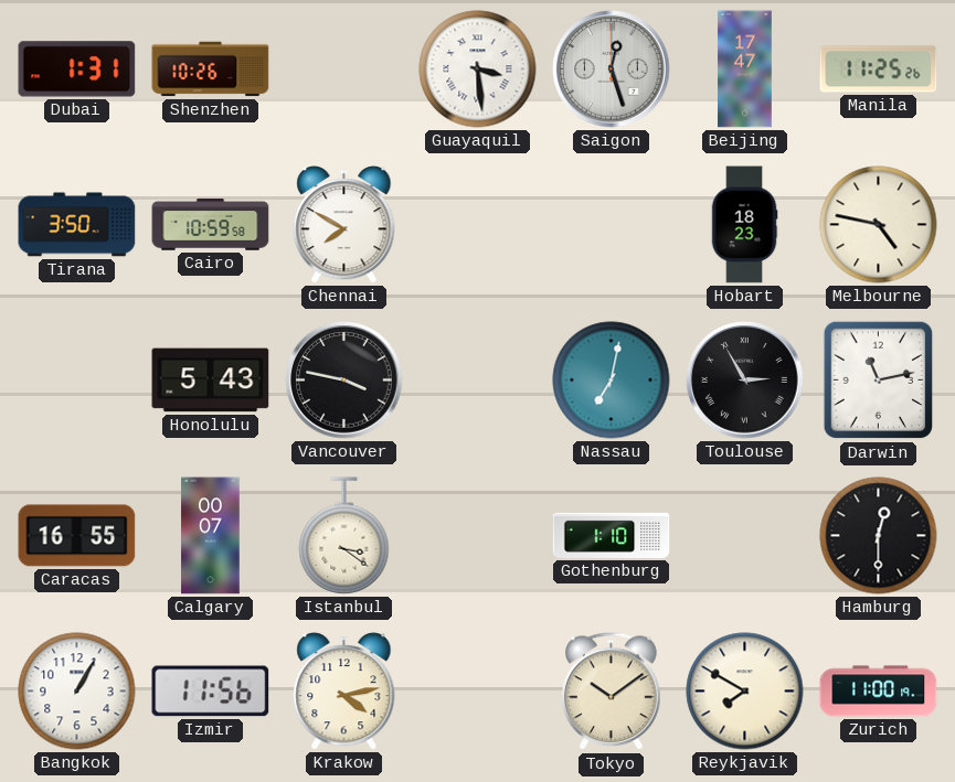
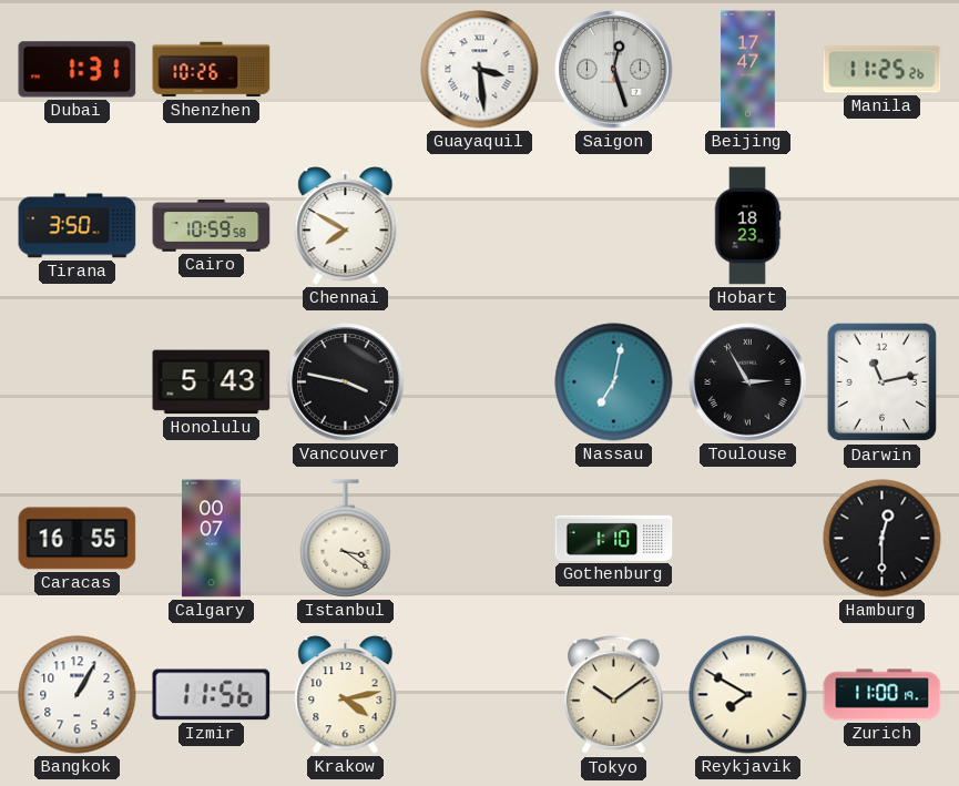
Melbourne: 4:47 -> none
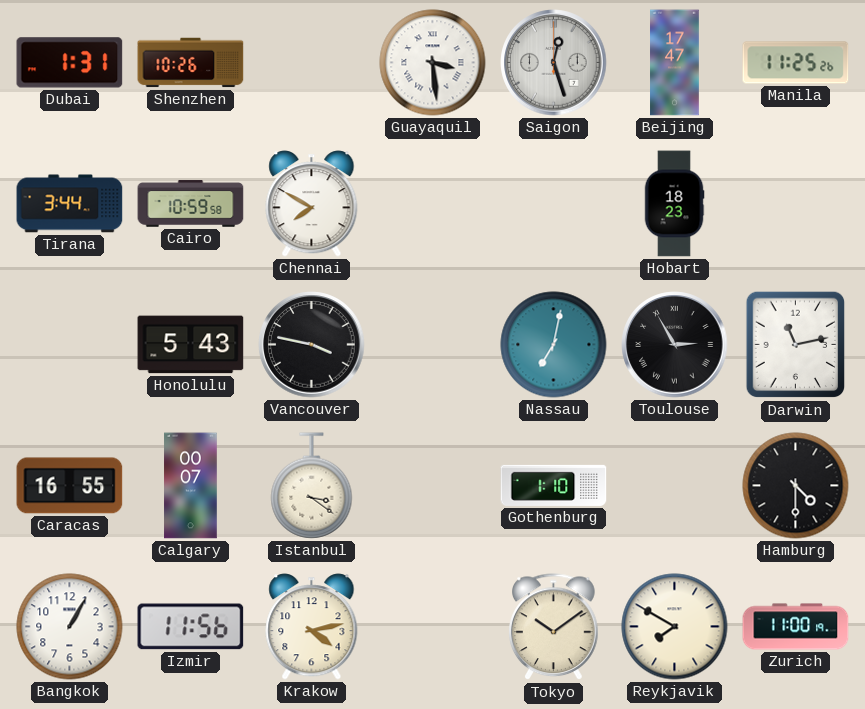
Tirana: 3:50 -> 3:44
Hamburg: 12:30 -> 4:30
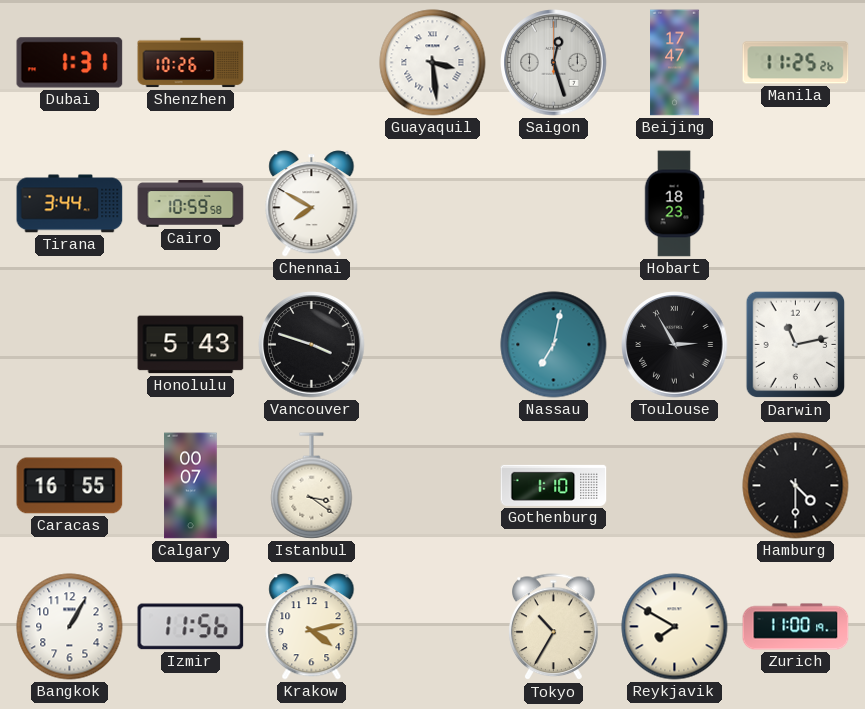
Vancouver: 3:47 -> 3:48
Tokyo: 10:09 -> 10:35
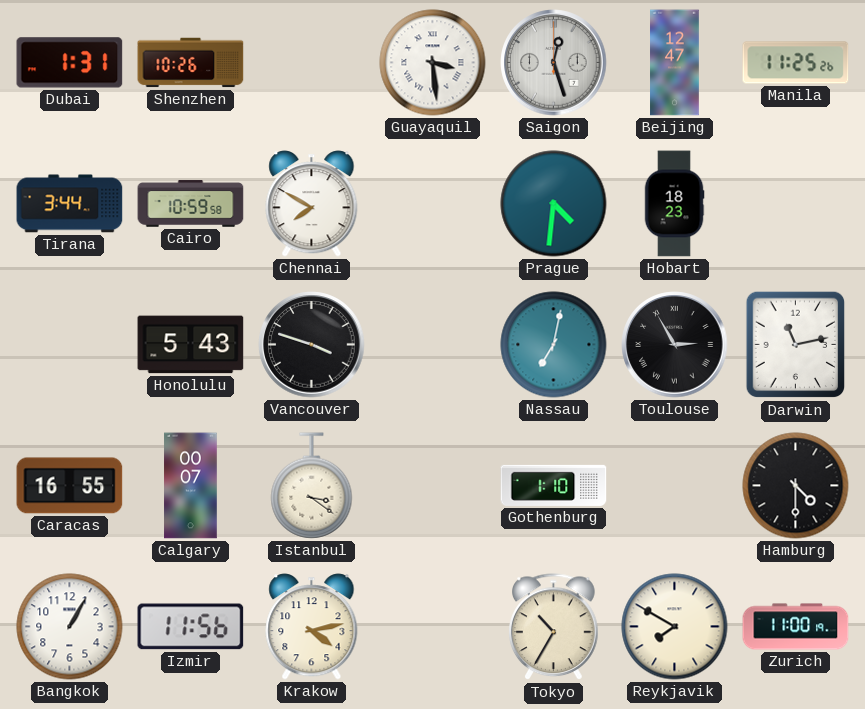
Beijing: 17:47 -> 12:47
Prague: none -> 4:31
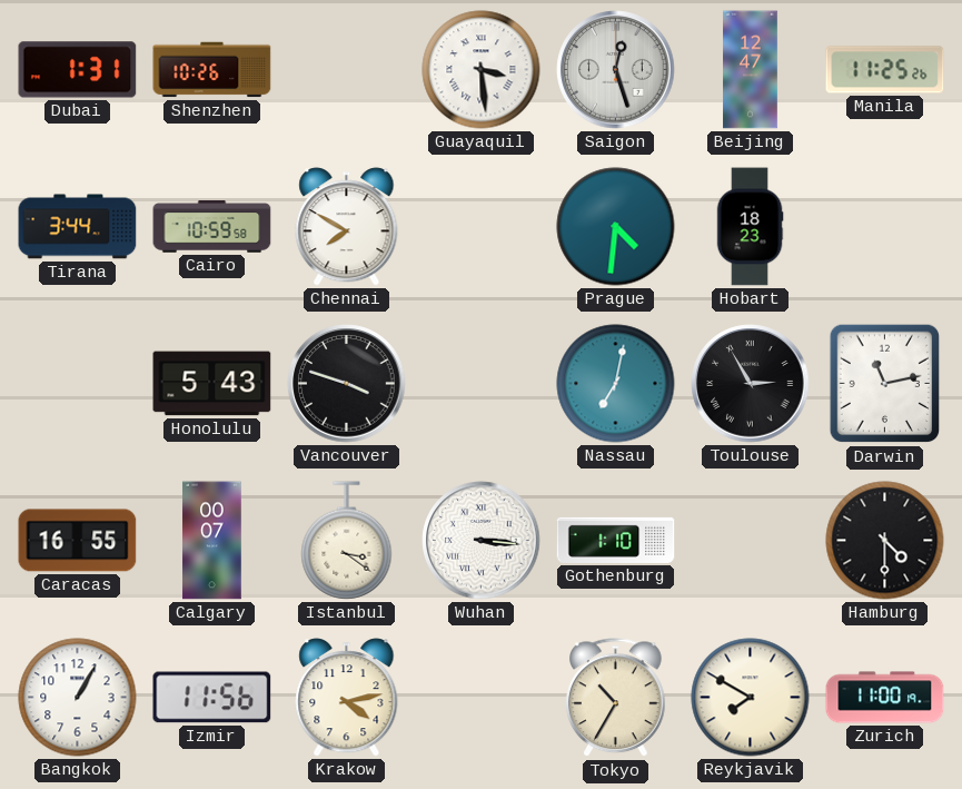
Wuhan: none -> 3:16
